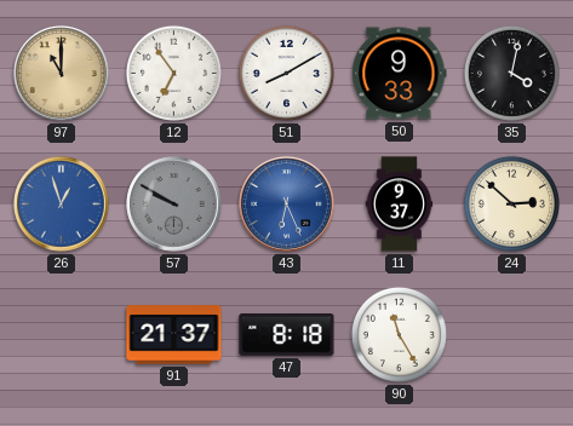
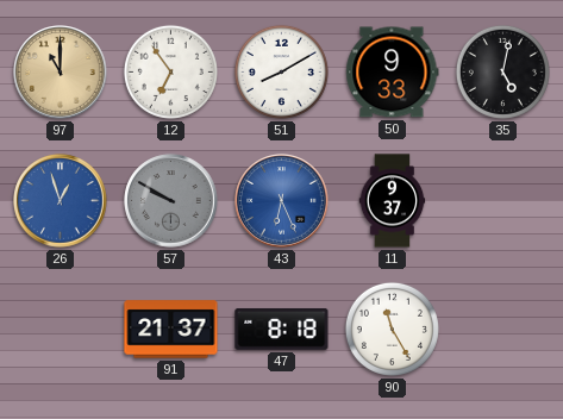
35: 4:02 -> 5:02
24: 2:52 -> none
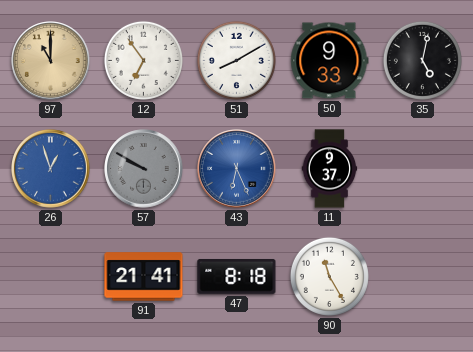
91: 21:37 -> 21:41
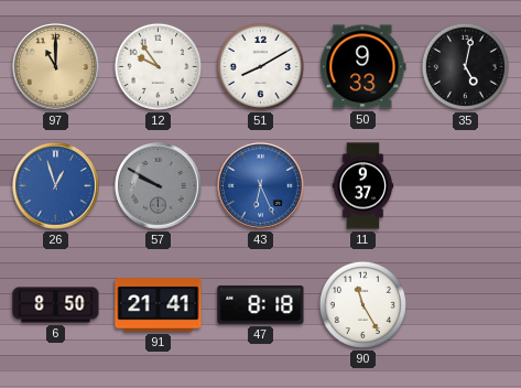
12: 6:54 -> 9:54
6: none -> 8:50
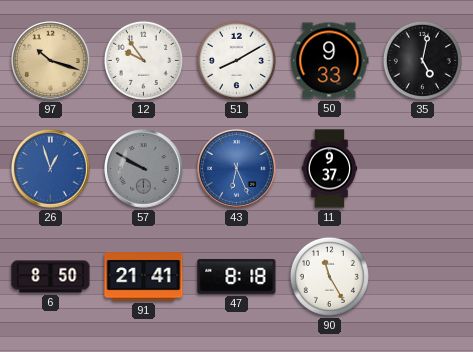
97: 11:00 -> 10:18
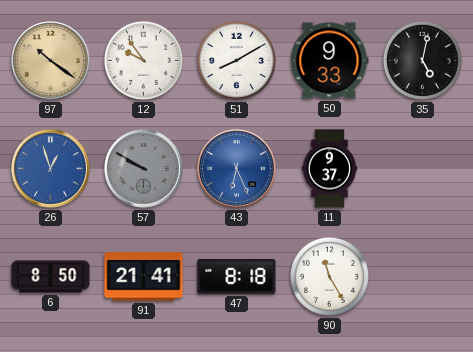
97: 10:18 -> 10:21
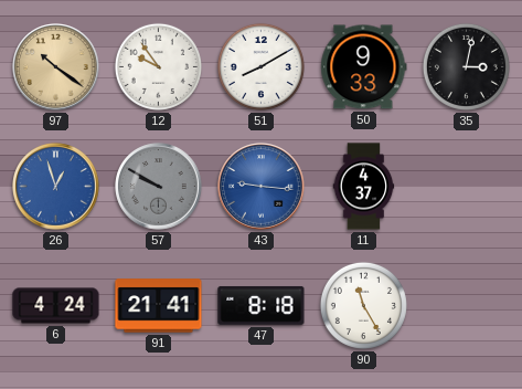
35: 5:02 -> 3:02
43: 6:26 -> 9:16
11: 9:37 -> 4:37
6: 8:50 -> 4:24
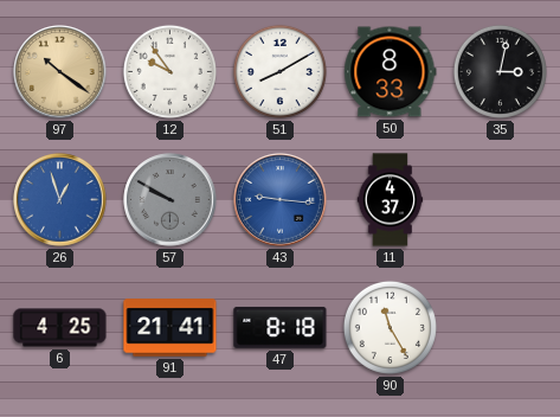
50: 9:33 -> 8:33
6: 4:24 -> 4:25
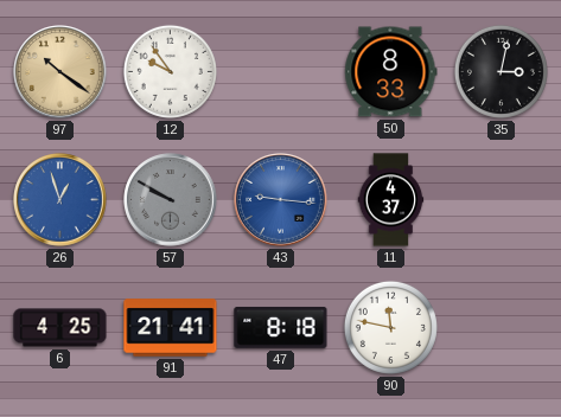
51: 8:10 -> none
90: 11:25 -> 11:47
